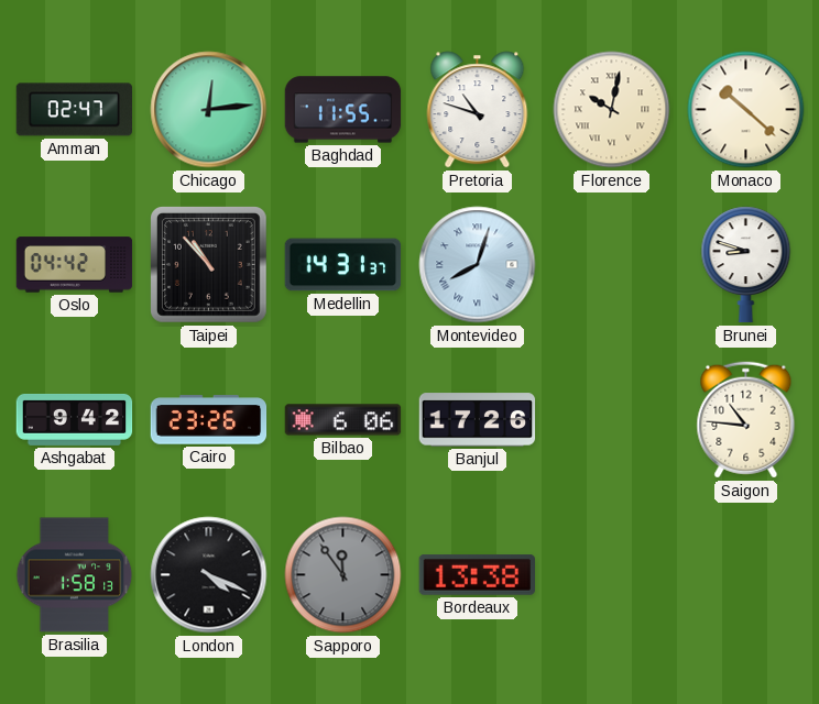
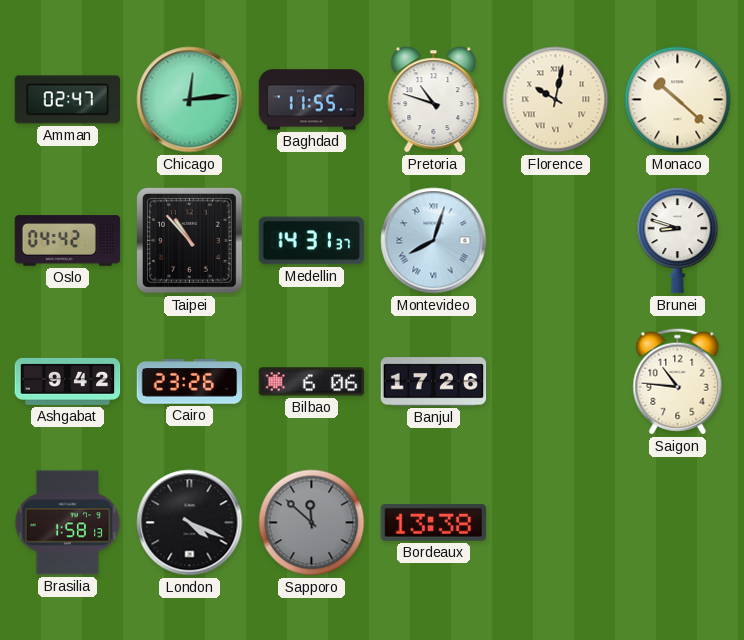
Sapporo: 11:54 -> 11:52
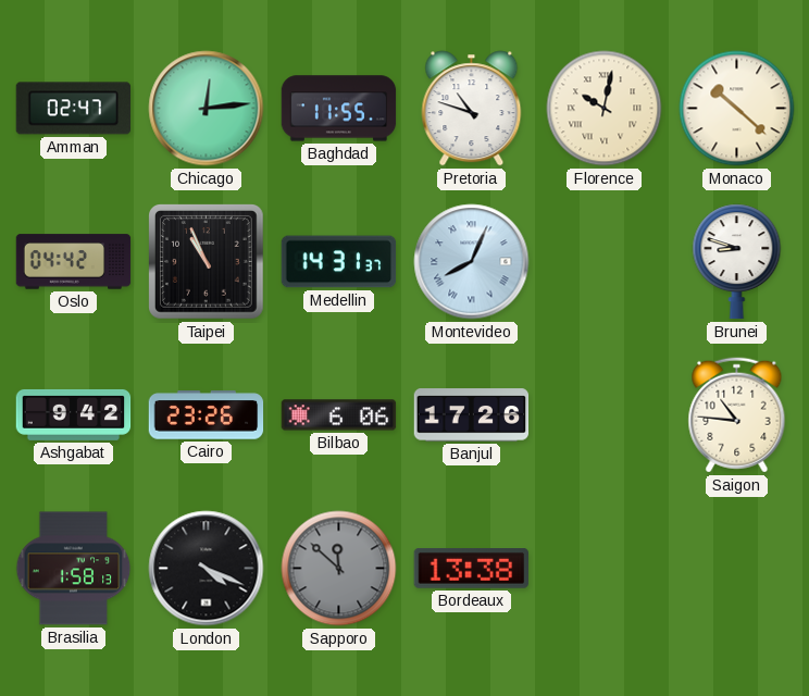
Taipei: 10:53 -> 10:56
Montevideo: 8:03 -> 8:04
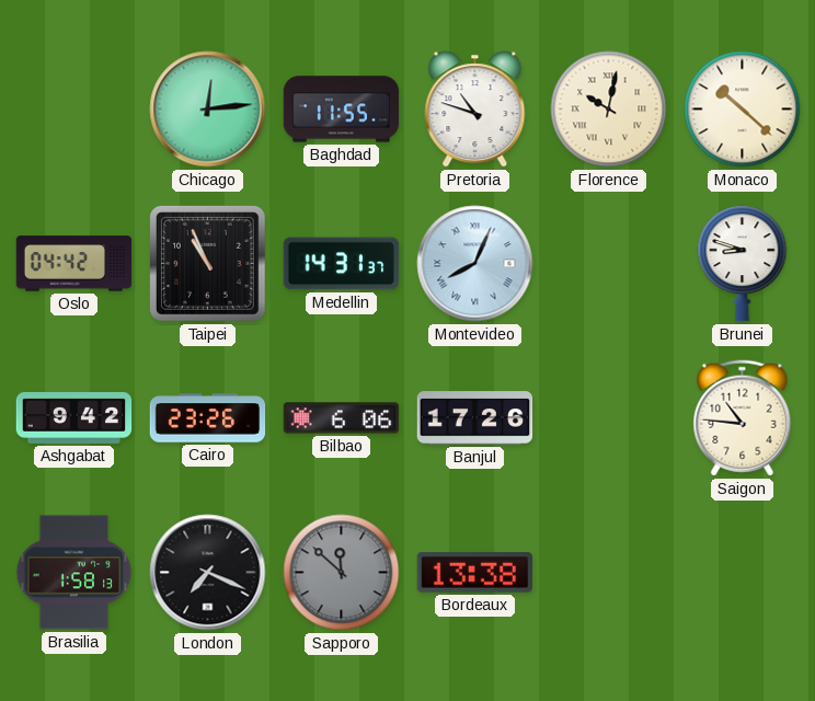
Amman: 02:47 -> none
London: 4:19 -> 7:19
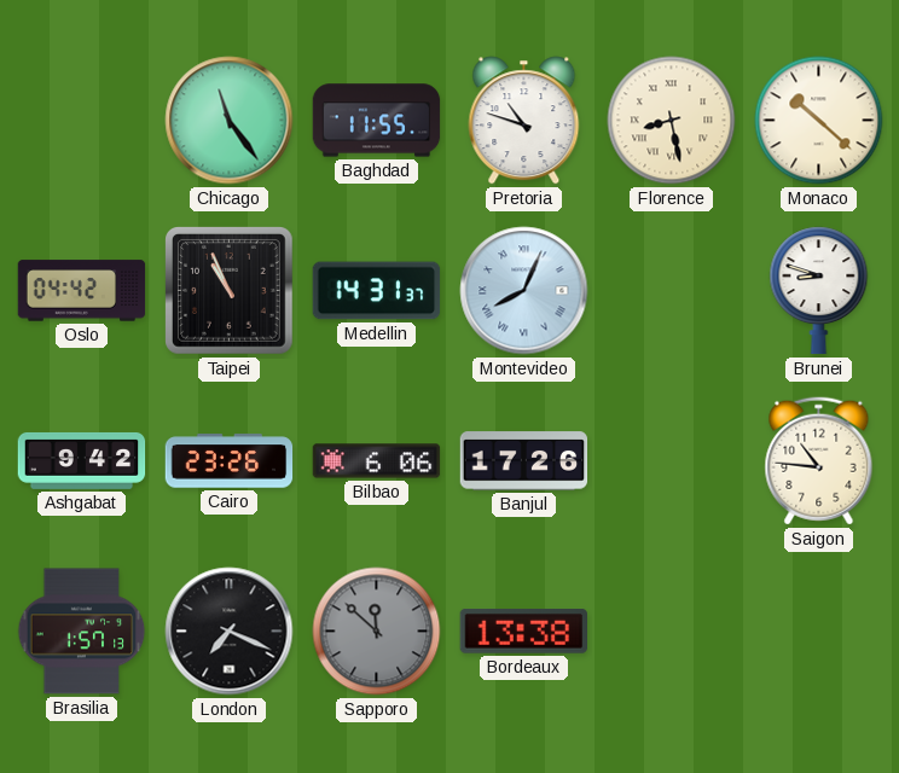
Chicago: 12:14 -> 11:24
Florence: 10:02 -> 8:28
Brasilia: 1:58 -> 1:57
